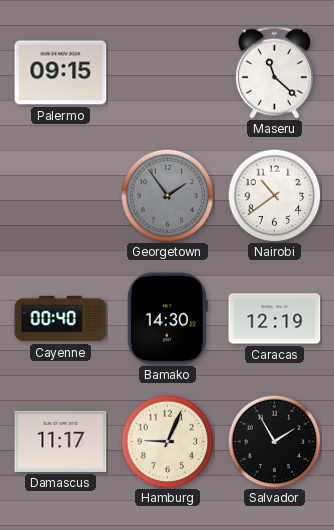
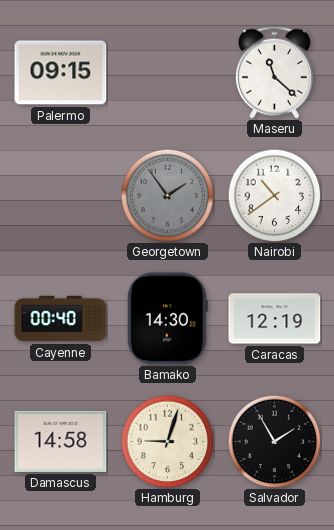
Damascus: 11:17 -> 14:58
Hamburg: 9:04 -> 9:03
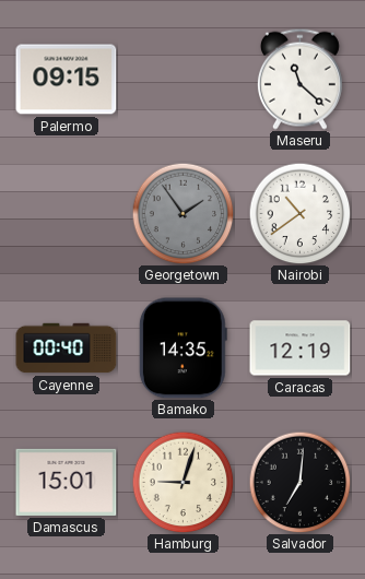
Bamako: 14:30 -> 14:35
Damascus: 14:58 -> 15:01
Salvador: 1:55 -> 7:01
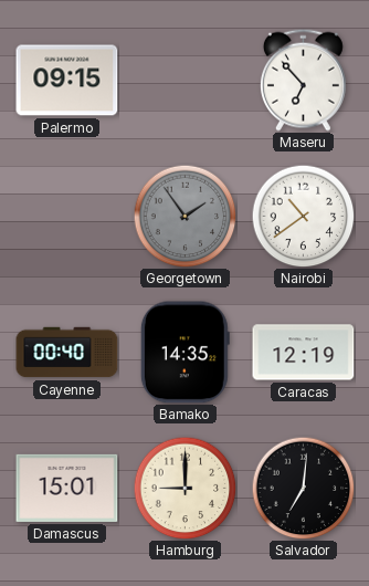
Maseru: 11:22 -> 6:53
Hamburg: 9:03 -> 9:00
